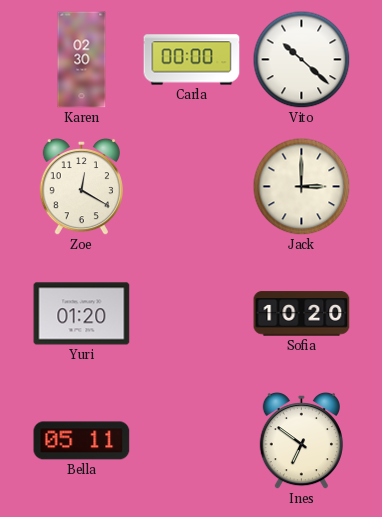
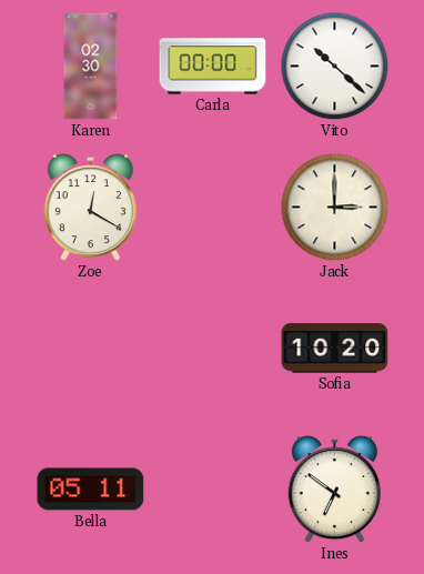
Yuri: 01:20 -> none
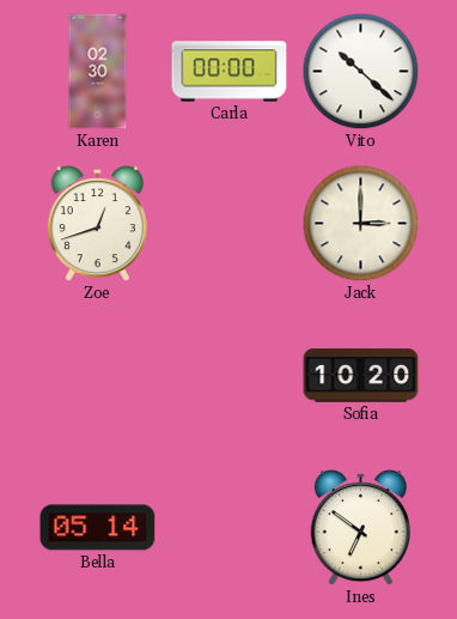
Zoe: 12:20 -> 12:42
Bella: 05:11 -> 05:14
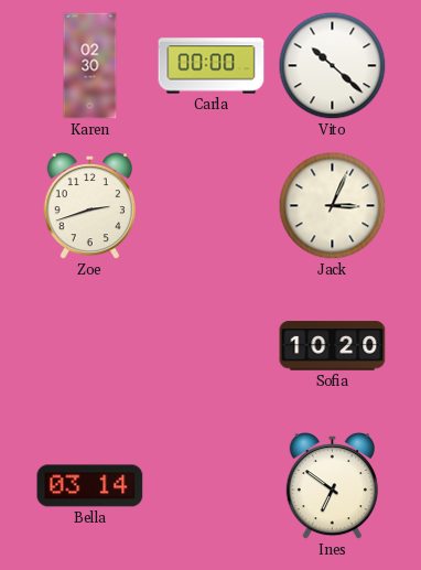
Zoe: 12:42 -> 2:42
Jack: 3:00 -> 3:04
Bella: 05:14 -> 03:14
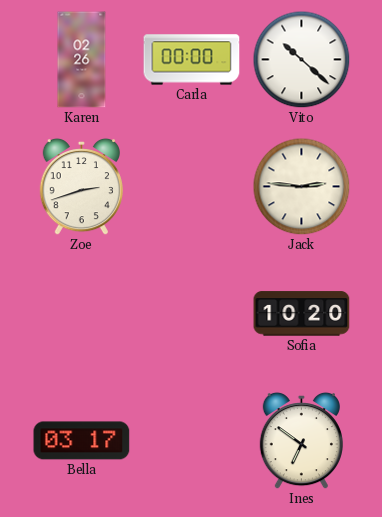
Karen: 02:30 -> 02:26
Jack: 3:04 -> 2:46
Bella: 03:14 -> 03:17
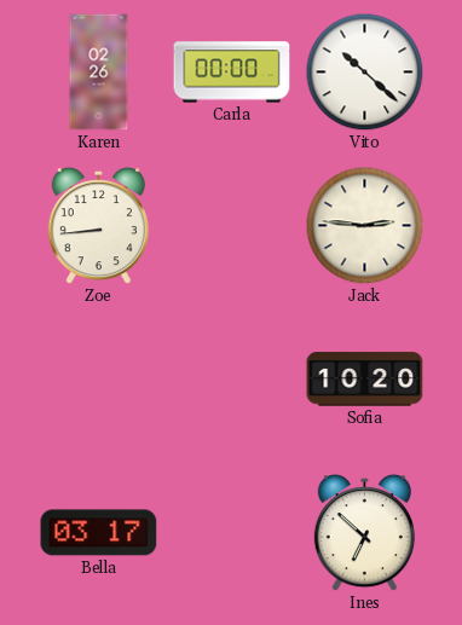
Zoe: 2:42 -> 8:44
Ines: 6:51 -> 6:52
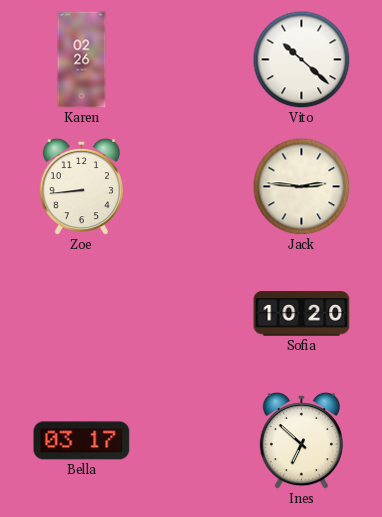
Carla: 00:00 -> none
